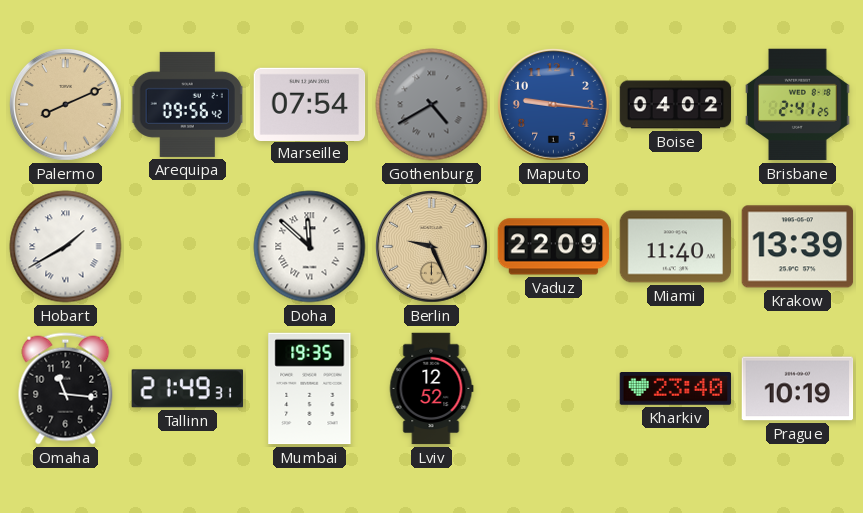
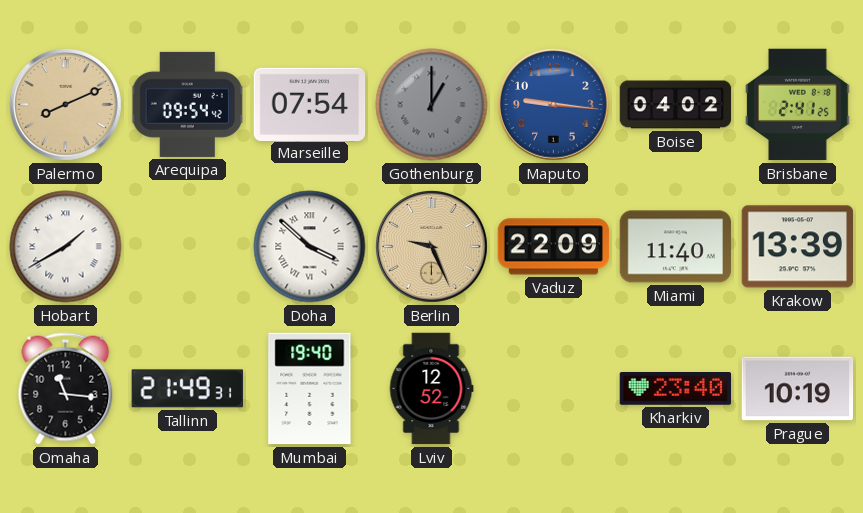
Arequipa: 09:56 -> 09:54
Gothenburg: 4:40 -> 1:00
Doha: 11:52 -> 3:52
Mumbai: 19:35 -> 19:40
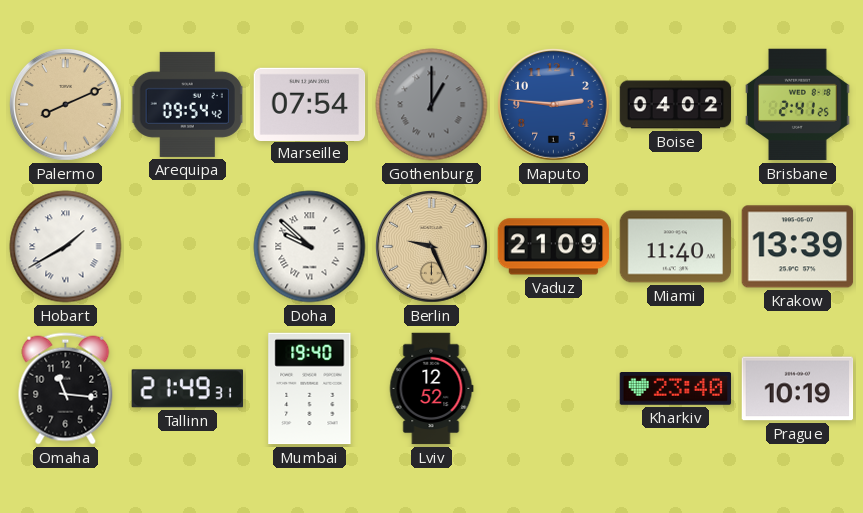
Maputo: 9:16 -> 2:46
Doha: 3:52 -> 9:52
Vaduz: 22:09 -> 21:09
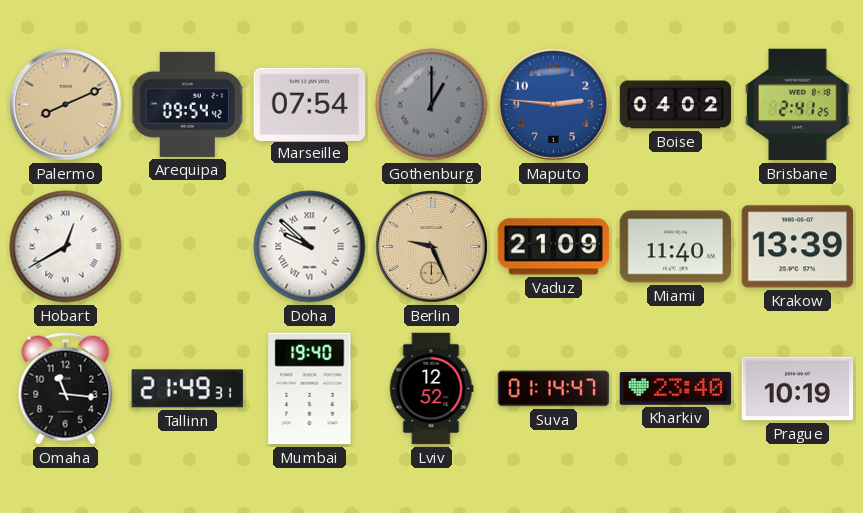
Hobart: 1:40 -> 12:40
Suva: none -> 01:14
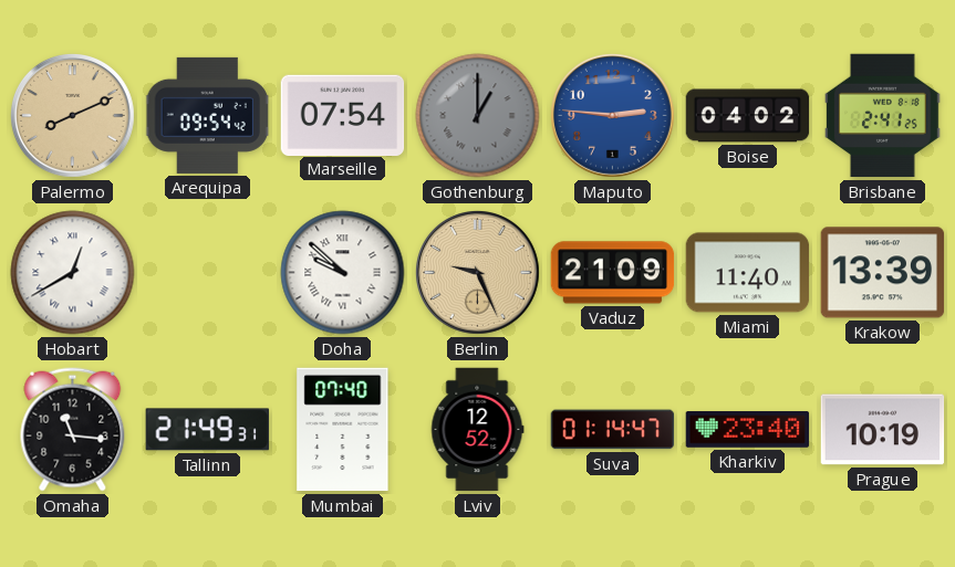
Mumbai: 19:40 -> 07:40
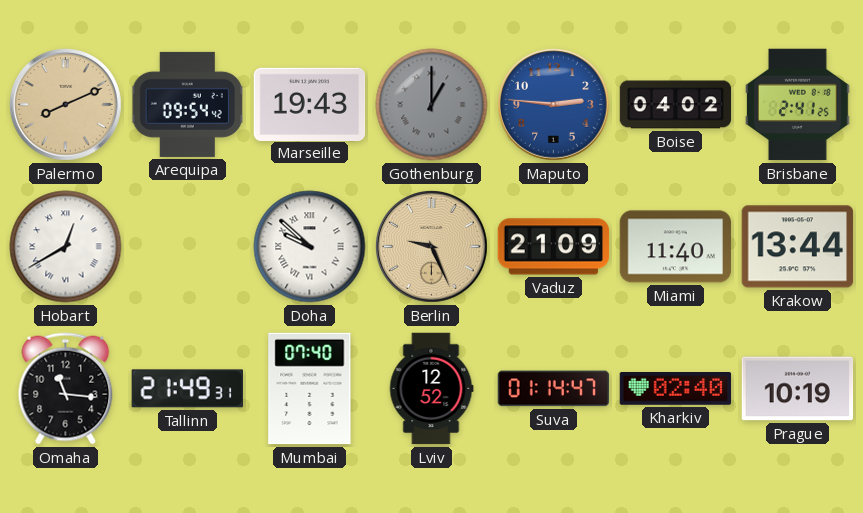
Marseille: 07:54 -> 19:43
Krakow: 13:39 -> 13:44
Kharkiv: 23:40 -> 02:40
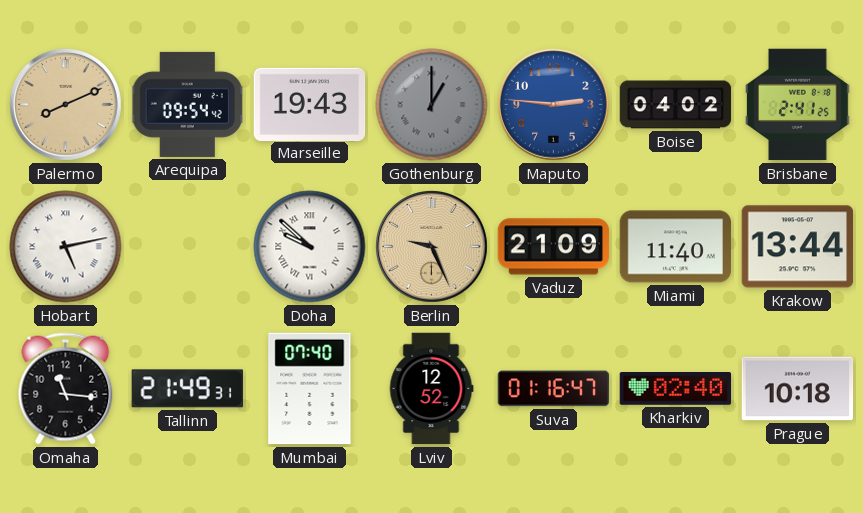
Hobart: 12:40 -> 5:13
Suva: 01:14 -> 01:16
Prague: 10:19 -> 10:18
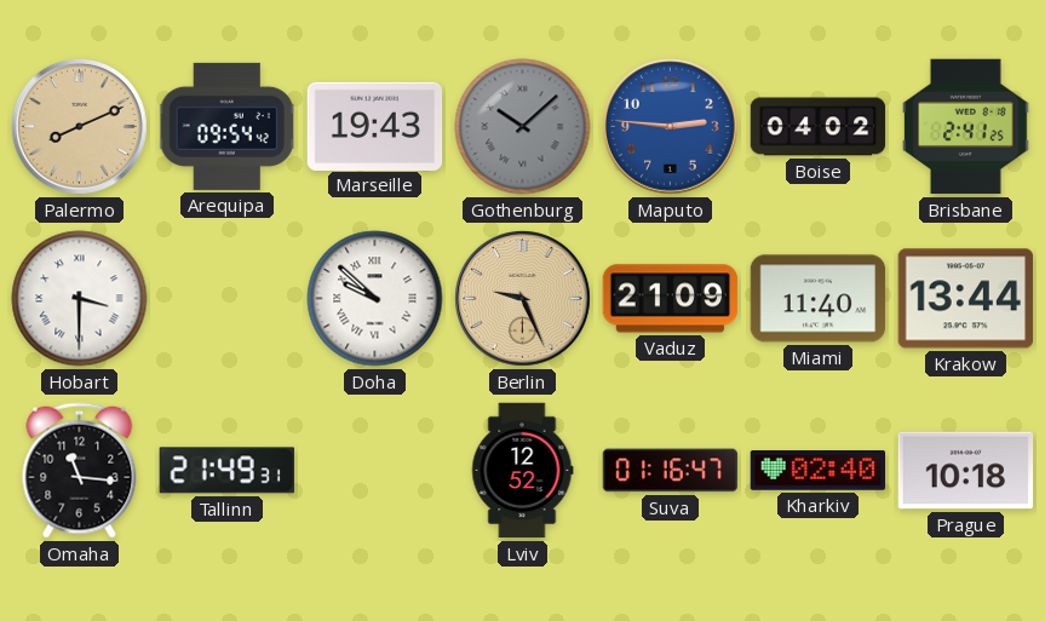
Gothenburg: 1:00 -> 10:08
Hobart: 5:13 -> 3:30
Mumbai: 07:40 -> none
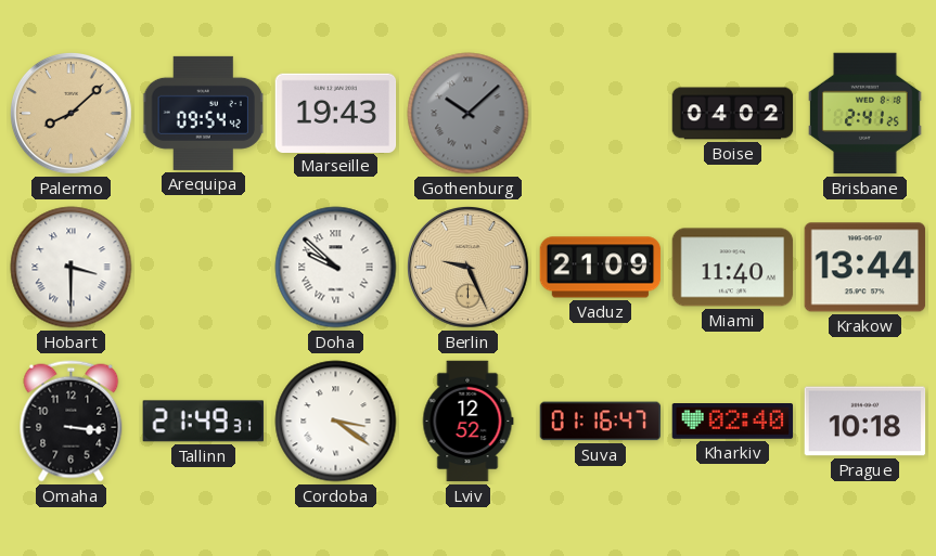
Palermo: 8:11 -> 8:08
Maputo: 2:46 -> none
Omaha: 11:16 -> 3:16
Cordoba: none -> 3:21
